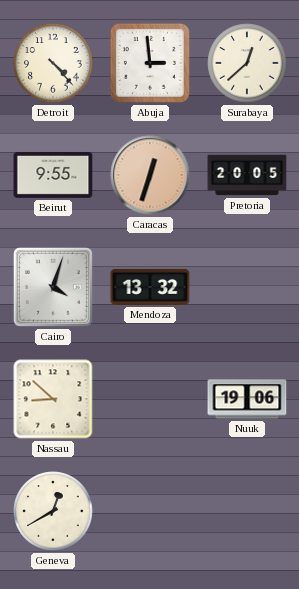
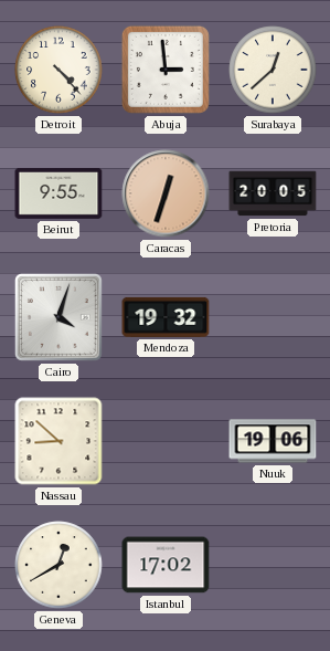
Mendoza: 13:32 -> 19:32
Istanbul: none -> 17:02
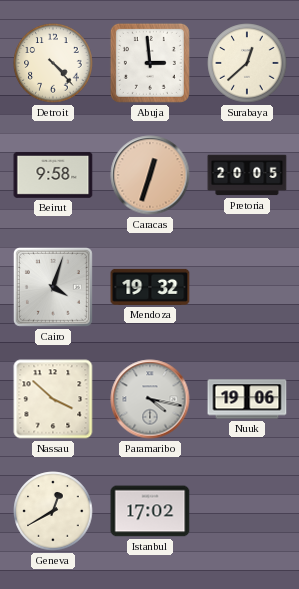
Beirut: 9:55 -> 9:58
Nassau: 8:52 -> 3:52
Paramaribo: none -> 4:17
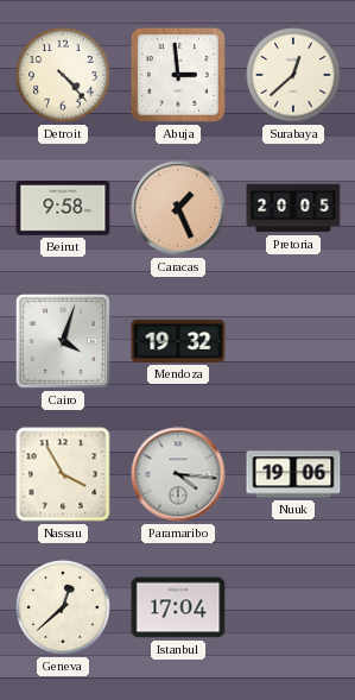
Caracas: 12:33 -> 1:26
Nassau: 3:52 -> 3:55
Paramaribo: 4:17 -> 4:16
Geneva: 12:40 -> 12:38
Istanbul: 17:02 -> 17:04
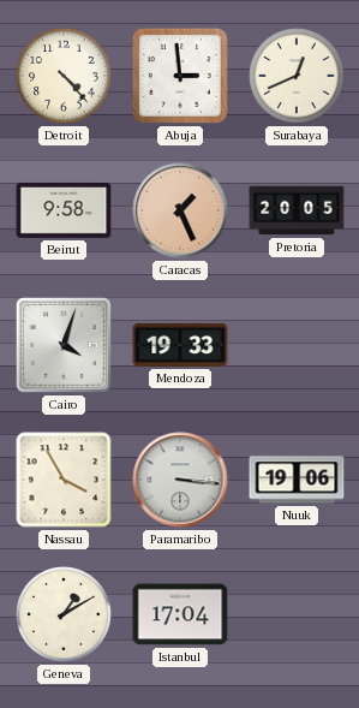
Surabaya: 12:38 -> 12:41
Mendoza: 19:32 -> 19:33
Paramaribo: 4:16 -> 3:16
Geneva: 12:38 -> 1:10
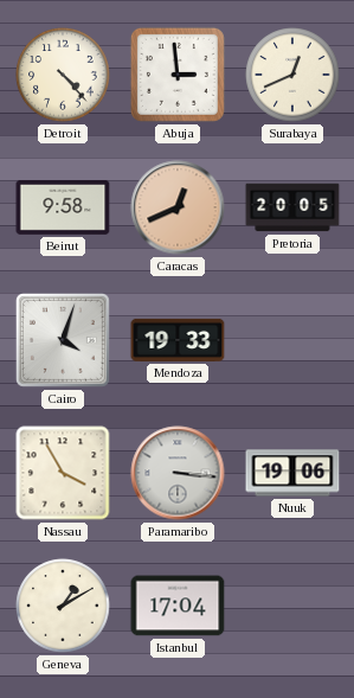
Caracas: 1:26 -> 12:41
